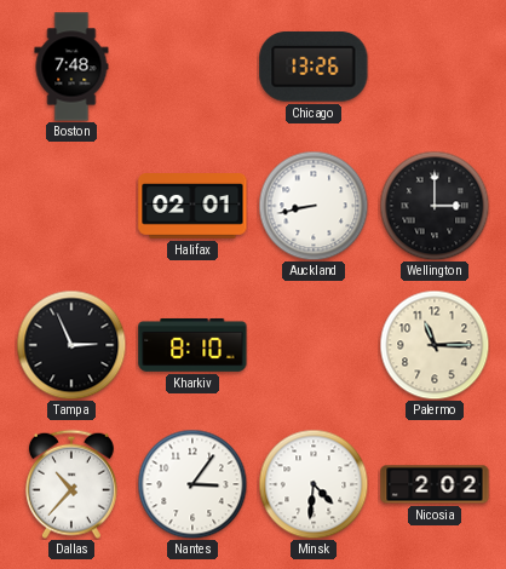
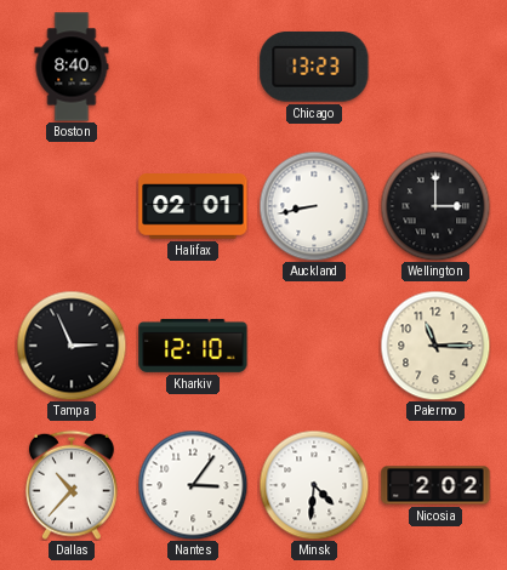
Boston: 7:48 -> 8:40
Chicago: 13:26 -> 13:23
Kharkiv: 8:10 -> 12:10
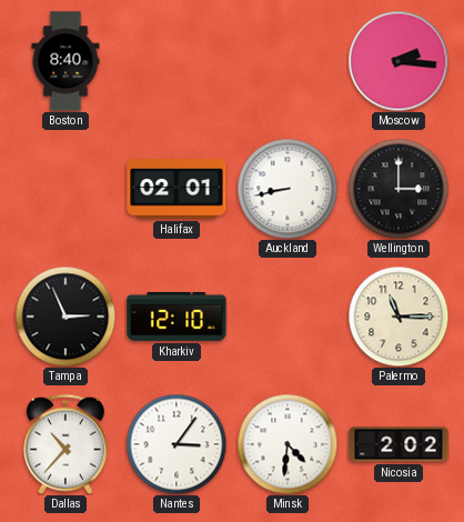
Chicago: 13:23 -> none
Moscow: none -> 2:16
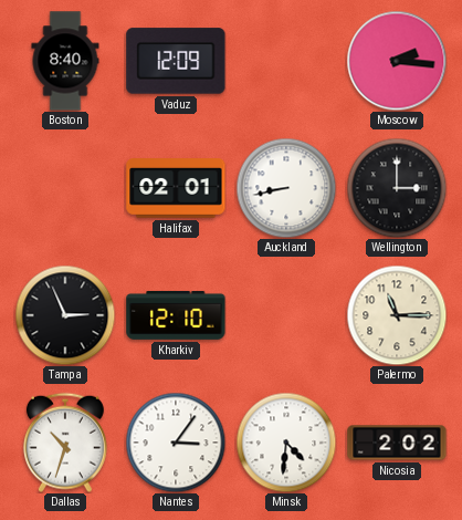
Vaduz: none -> 12:09
Dallas: 10:37 -> 10:33
